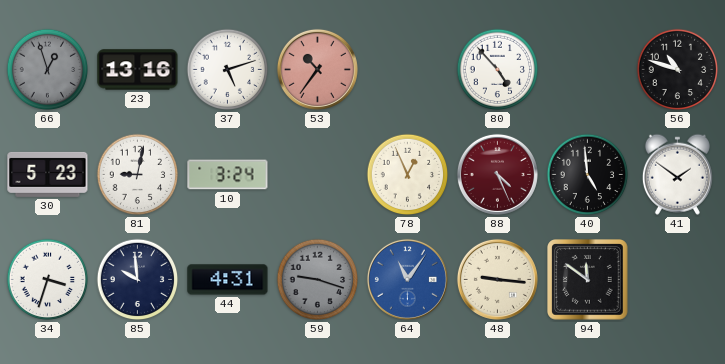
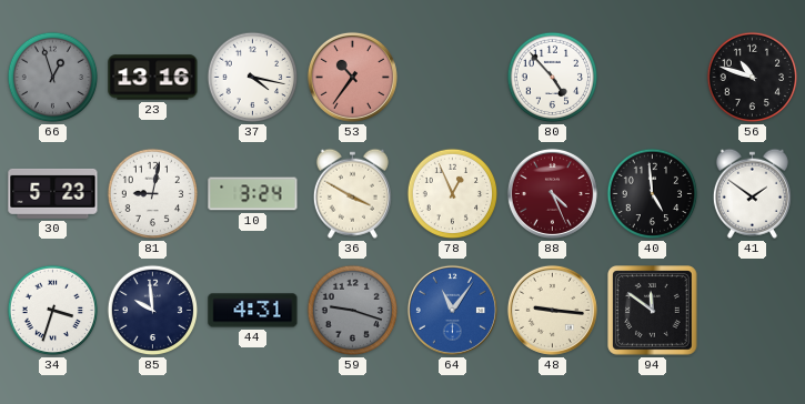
37: 5:12 -> 4:17
36: none -> 3:50
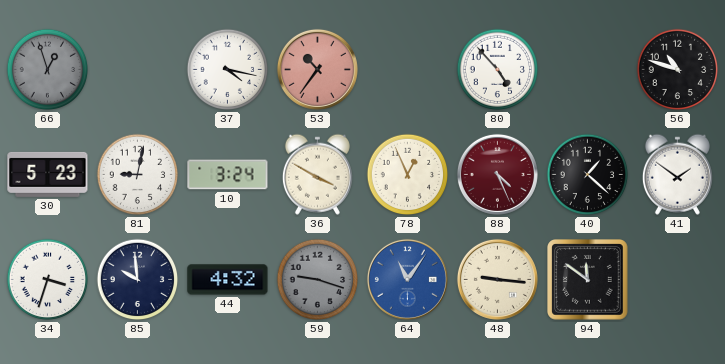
23: 13:16 -> none
40: 4:59 -> 1:22
44: 4:31 -> 4:32
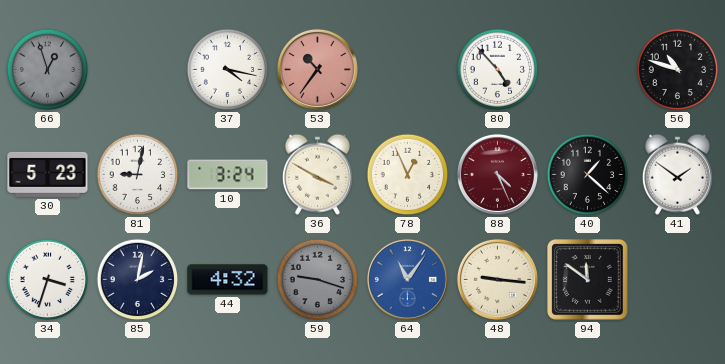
85: 9:59 -> 2:02
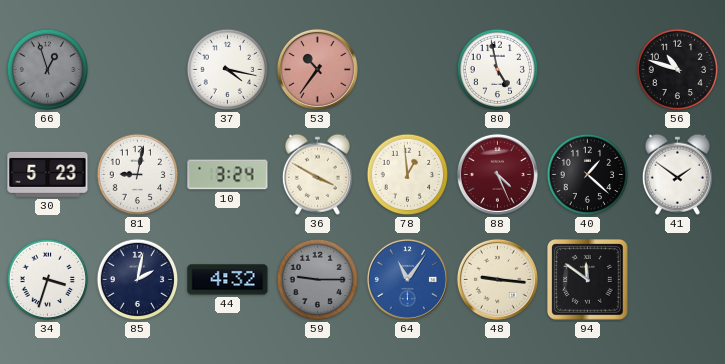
80: 4:53 -> 4:58
78: 12:56 -> 12:59
59: 9:18 -> 9:15
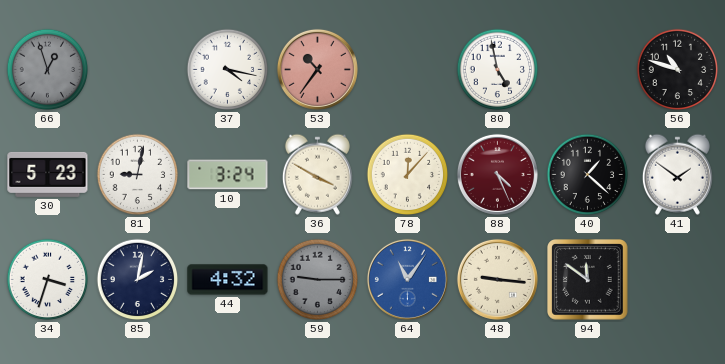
78: 12:59 -> 12:07
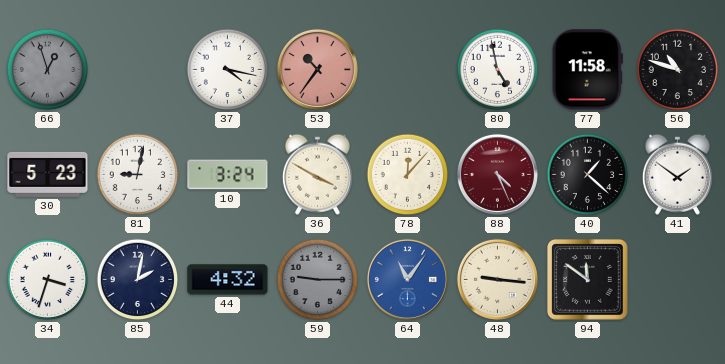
77: none -> 11:58
